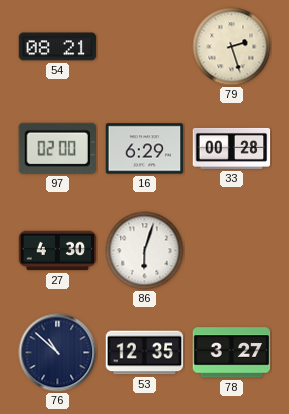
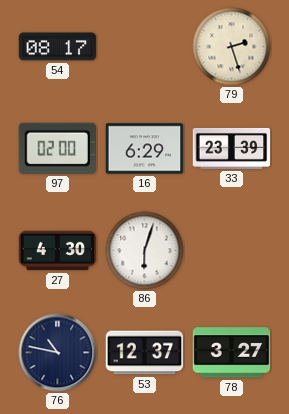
54: 08:21 -> 08:17
33: 00:28 -> 23:39
76: 10:52 -> 10:47
53: 12:35 -> 12:37
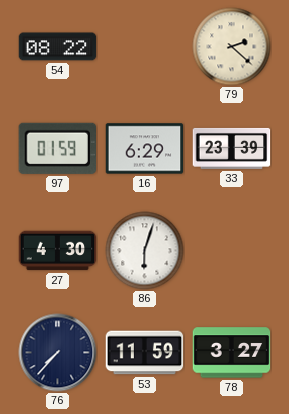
54: 08:17 -> 08:22
79: 2:27 -> 2:22
97: 02:00 -> 01:59
76: 10:47 -> 7:37
53: 12:37 -> 11:59
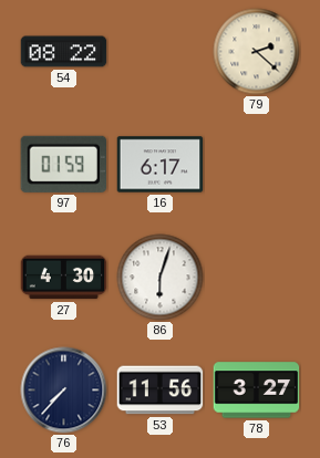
16: 6:29 -> 6:17
33: 23:39 -> none
53: 11:59 -> 11:56
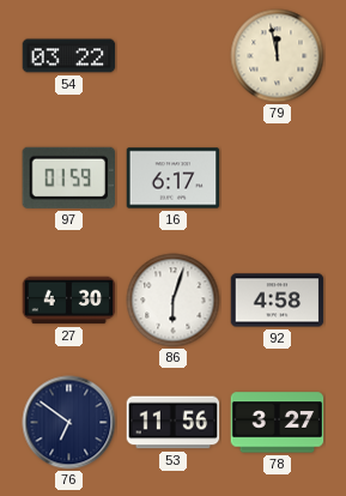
54: 08:22 -> 03:22
79: 2:22 -> 11:58
92: none -> 4:58
76: 7:37 -> 6:51
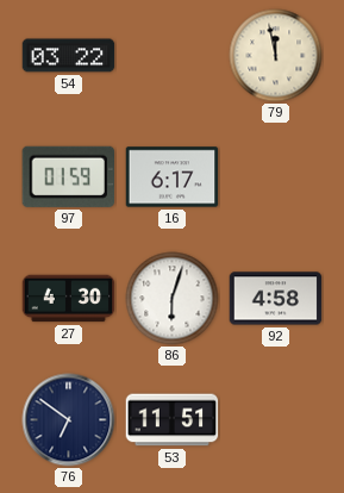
53: 11:56 -> 11:51
78: 3:27 -> none
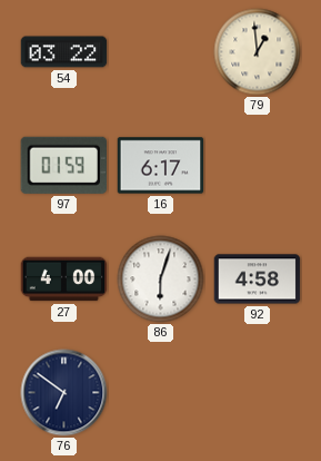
79: 11:58 -> 12:59
27: 4:30 -> 4:00
53: 11:51 -> none
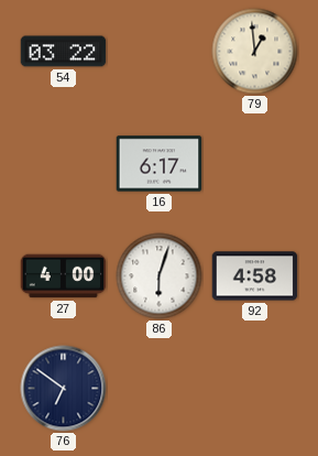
97: 01:59 -> none
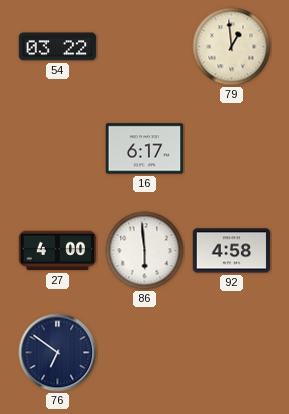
86: 6:03 -> 5:59
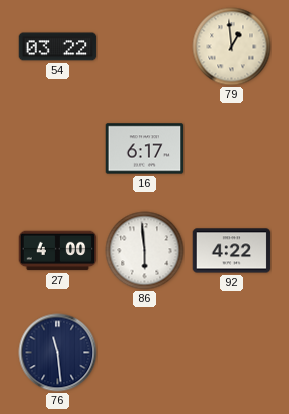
92: 4:58 -> 4:22
76: 6:51 -> 11:29
